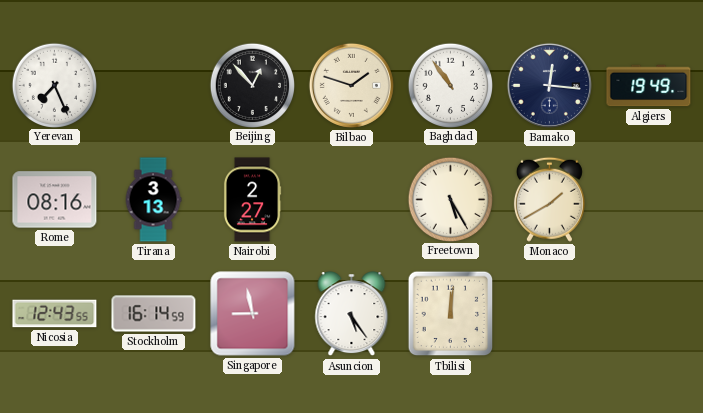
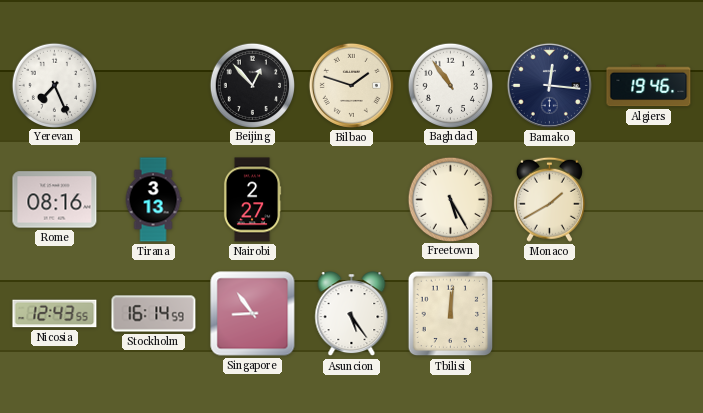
Algiers: 19:49 -> 19:46
Singapore: 8:58 -> 8:54
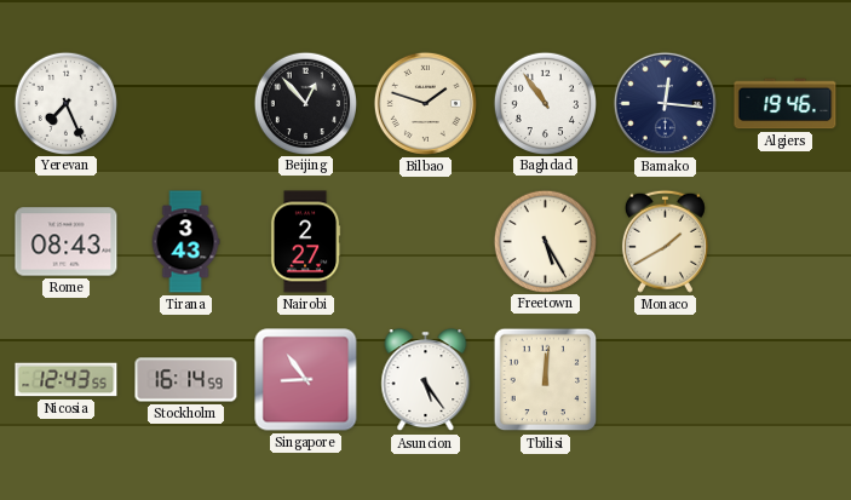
Rome: 08:16 -> 08:43
Tirana: 3:13 -> 3:43
